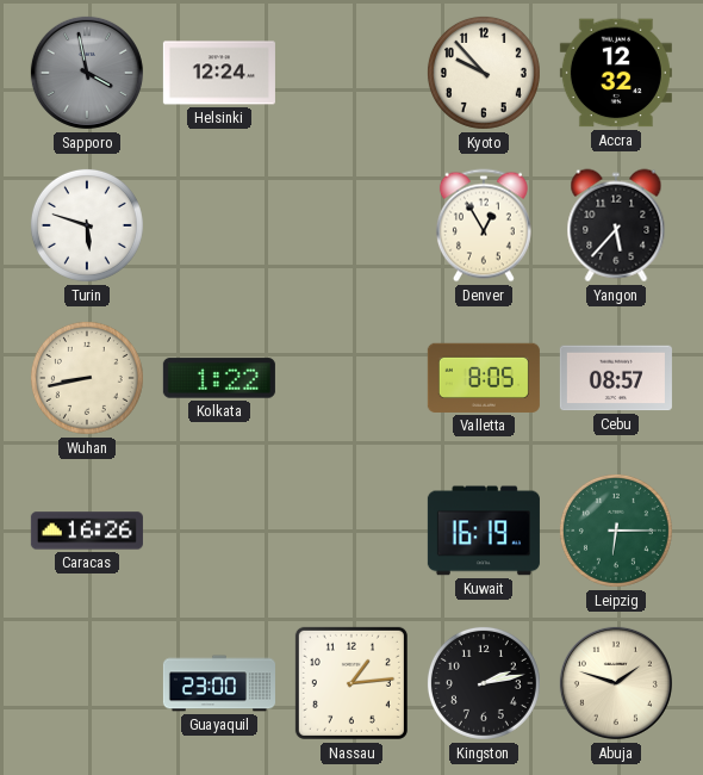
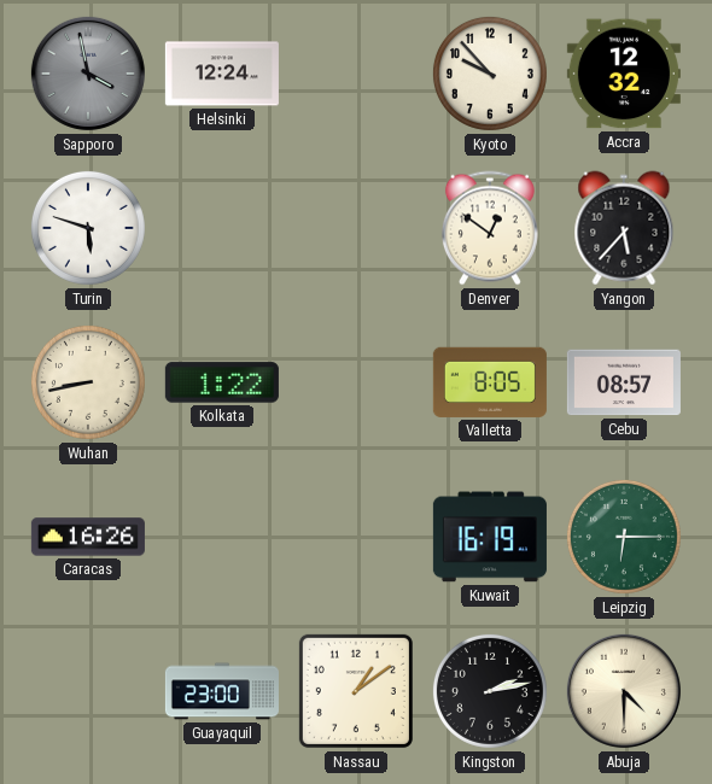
Denver: 12:55 -> 12:51
Nassau: 1:14 -> 1:09
Abuja: 1:48 -> 4:30
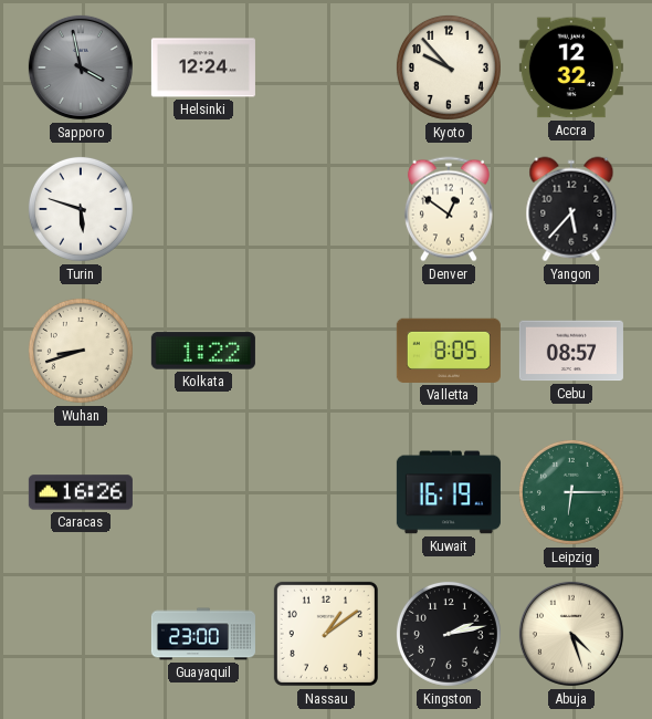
Wuhan: 8:43 -> 8:42
Abuja: 4:30 -> 4:27
